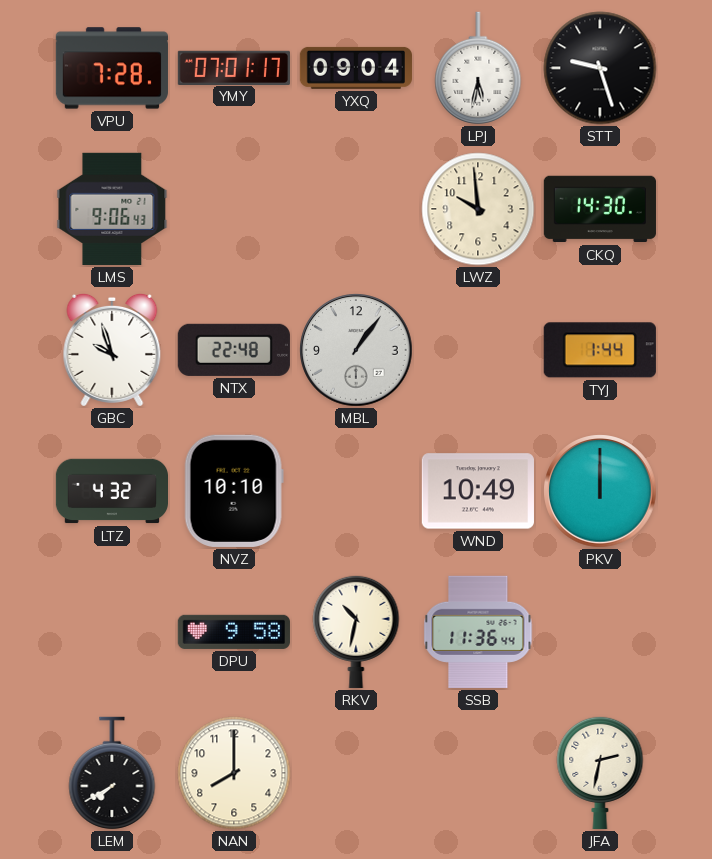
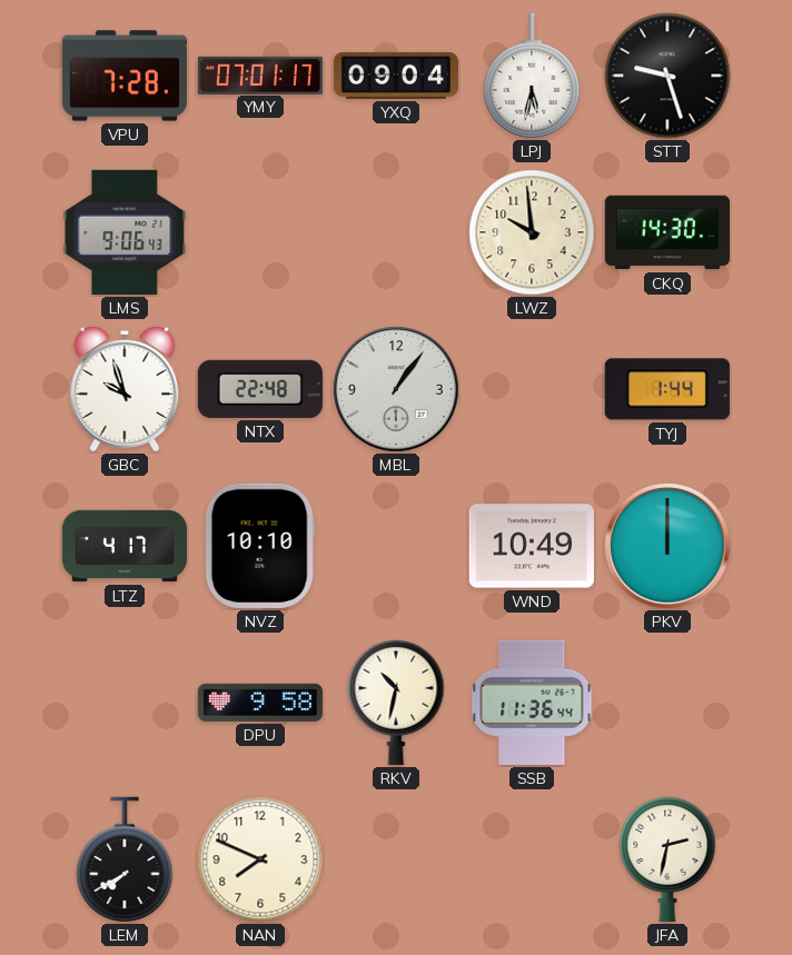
LTZ: 4:32 -> 4:17
NAN: 8:00 -> 7:49
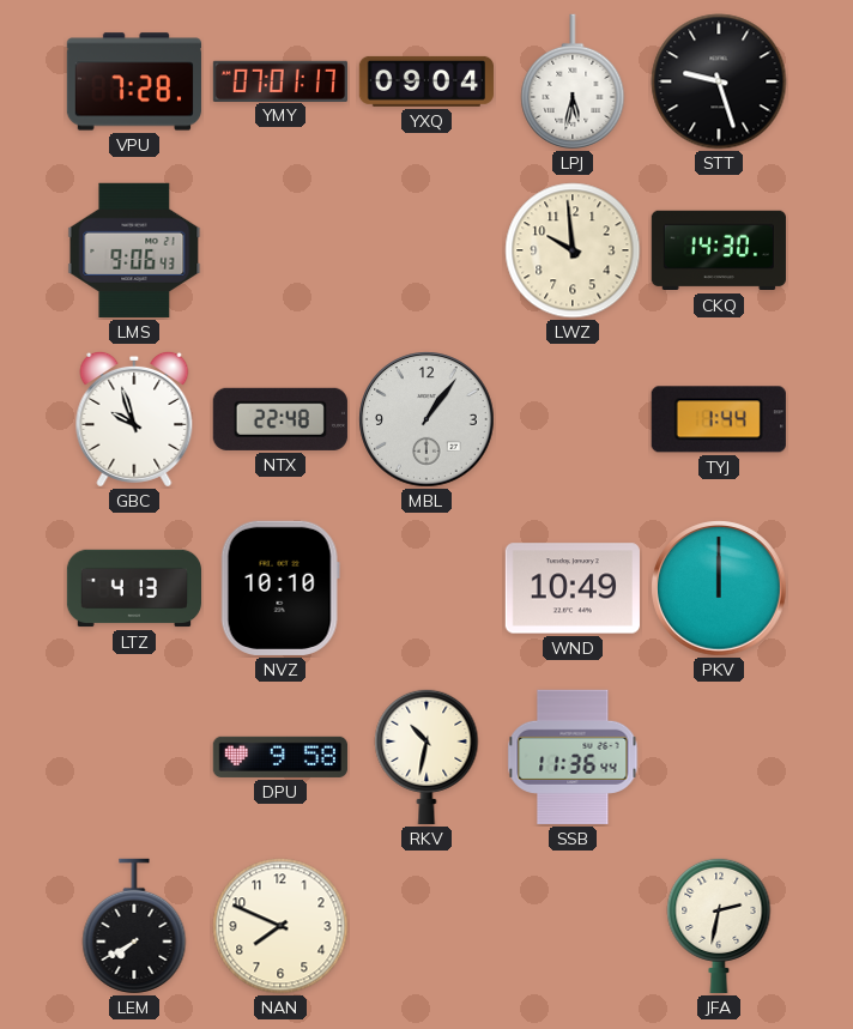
LTZ: 4:17 -> 4:13
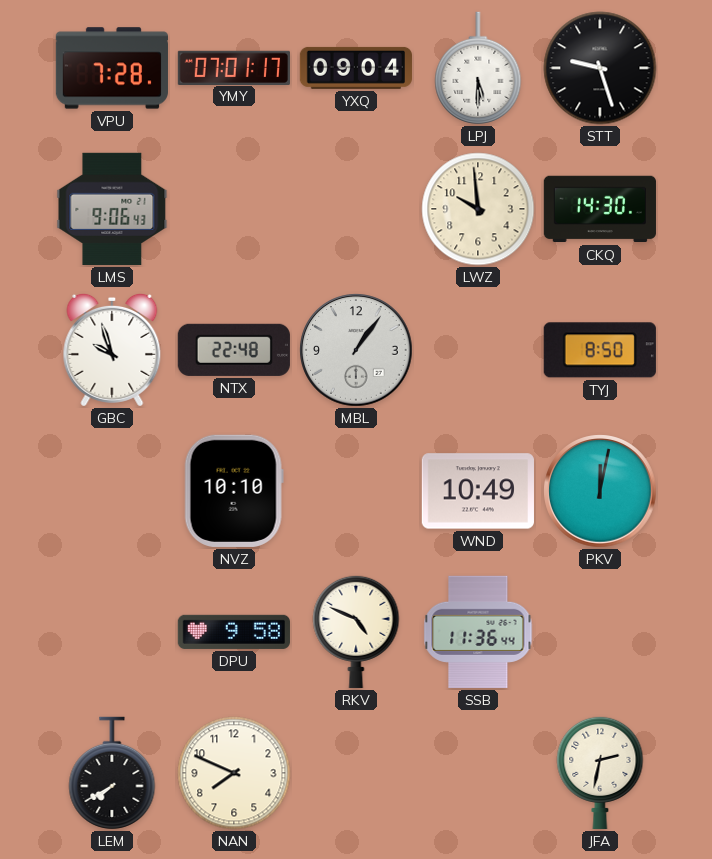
LPJ: 5:32 -> 5:30
TYJ: 1:44 -> 8:50
LTZ: 4:13 -> none
PKV: 12:00 -> 12:02
RKV: 10:32 -> 4:49
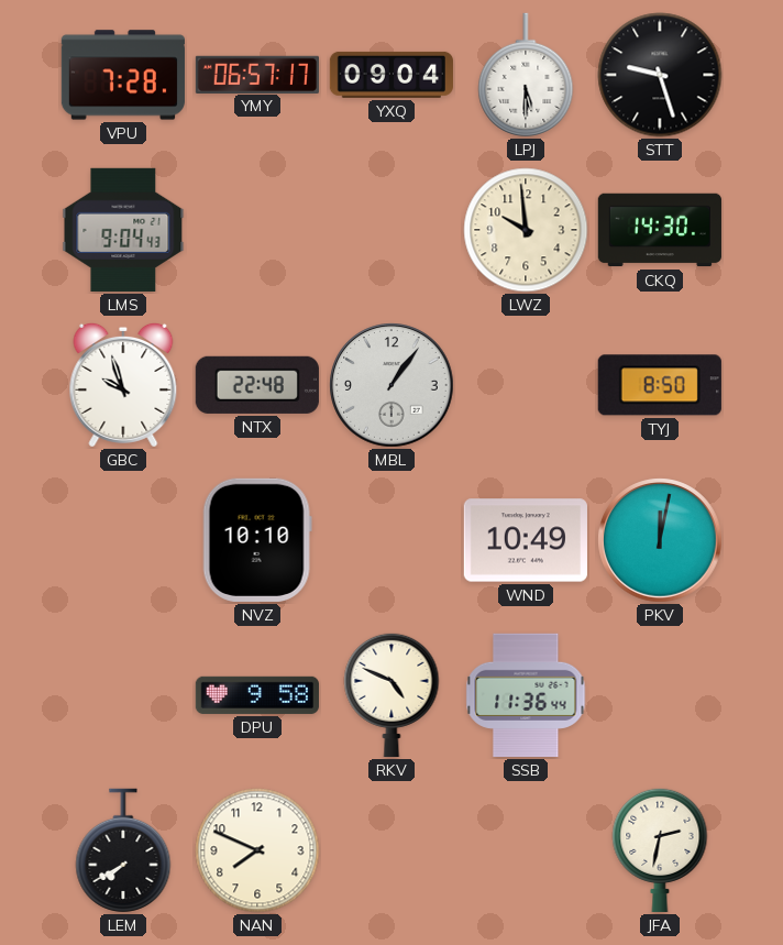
YMY: 07:01 -> 06:57
LMS: 9:06 -> 9:04
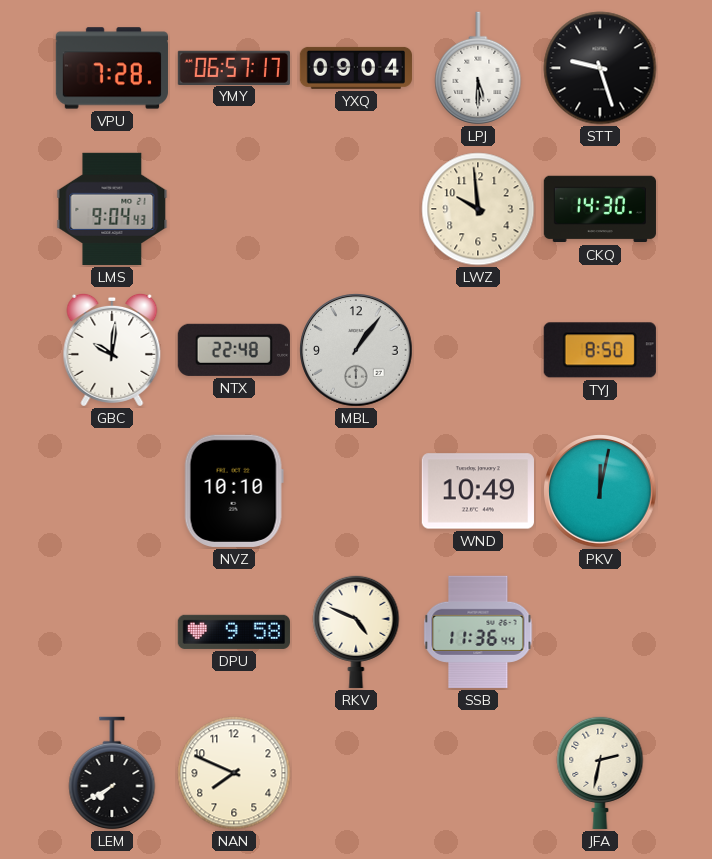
GBC: 9:57 -> 10:01
